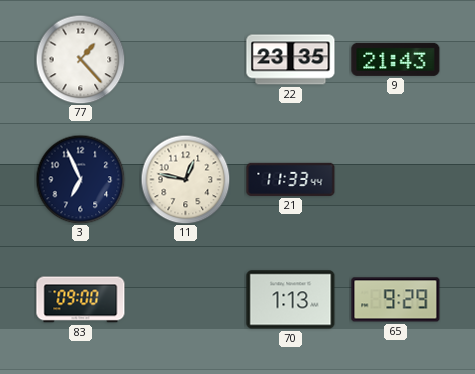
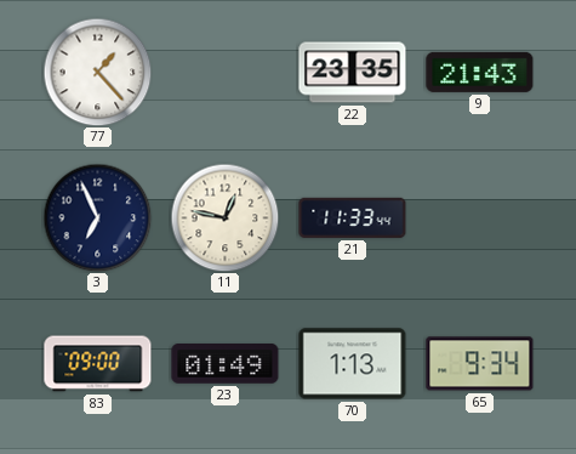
23: none -> 01:49
65: 9:29 -> 9:34
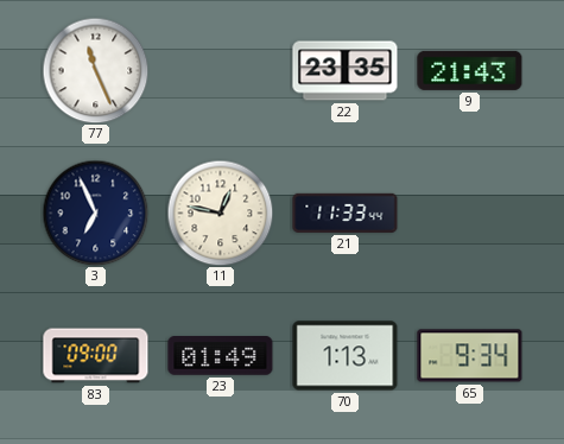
77: 1:23 -> 11:26
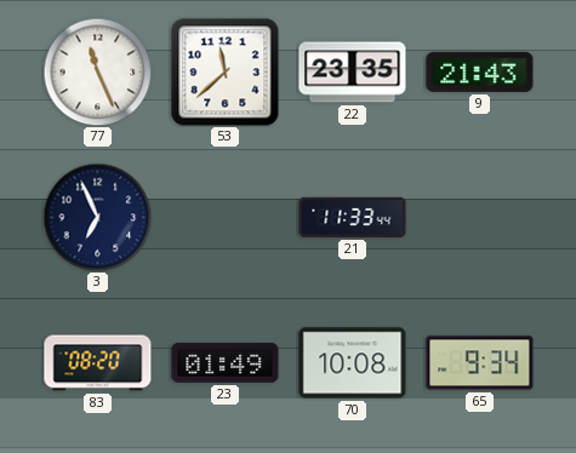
53: none -> 11:38
11: 12:47 -> none
83: 09:00 -> 08:20
70: 1:13 -> 10:08
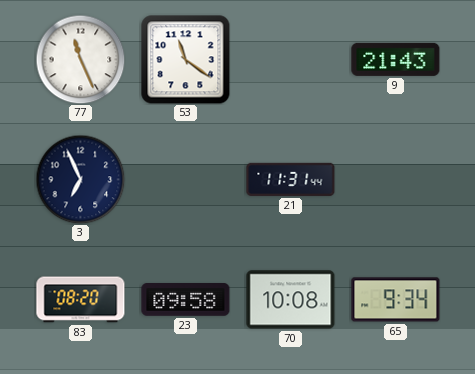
53: 11:38 -> 11:21
22: 23:35 -> none
21: 11:33 -> 11:31
23: 01:49 -> 09:58
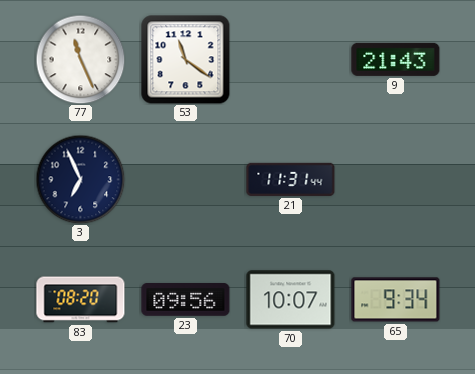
23: 09:58 -> 09:56
70: 10:08 -> 10:07
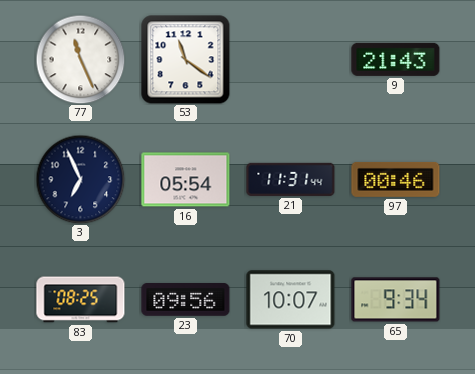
16: none -> 05:54
97: none -> 00:46
83: 08:20 -> 08:25
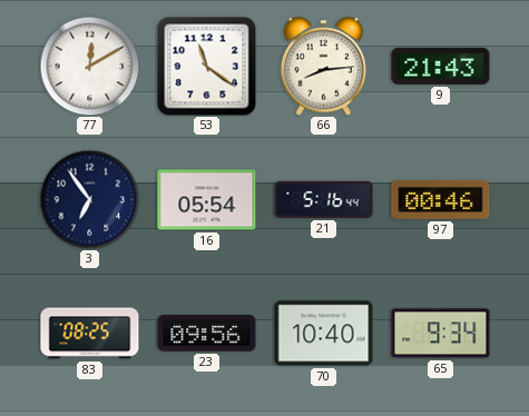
77: 11:26 -> 12:10
66: none -> 8:14
3: 6:56 -> 6:54
21: 11:31 -> 5:16
70: 10:07 -> 10:40
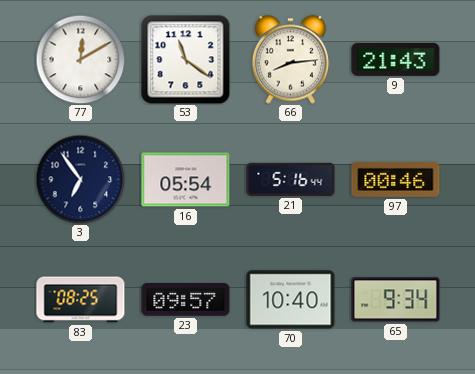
23: 09:56 -> 09:57
